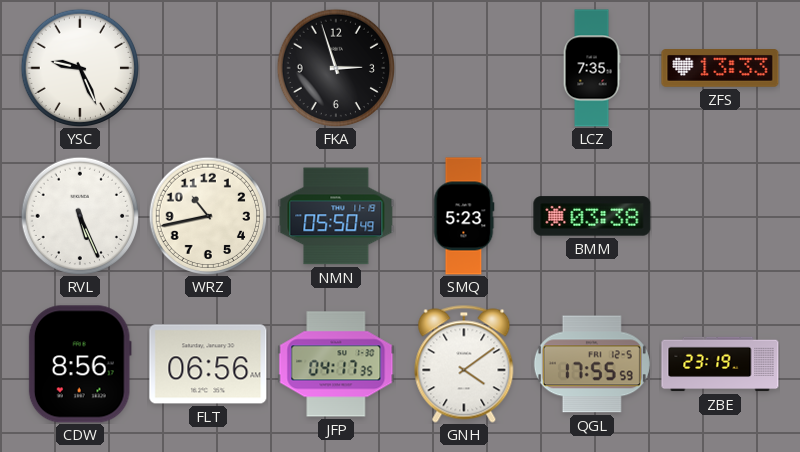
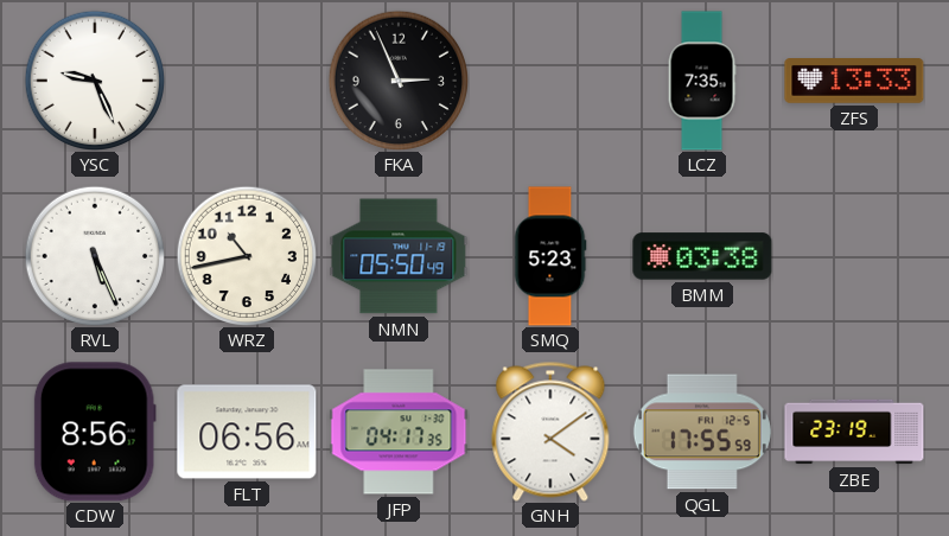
FKA: 2:57 -> 2:56
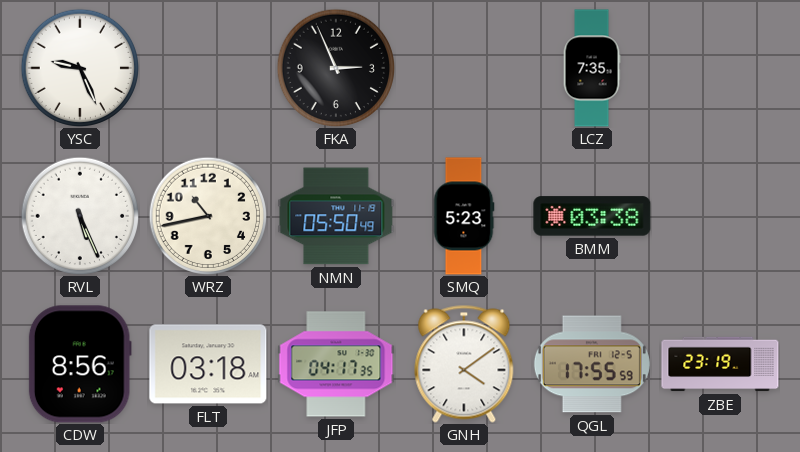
ZFS: 13:33 -> none
FLT: 06:56 -> 03:18
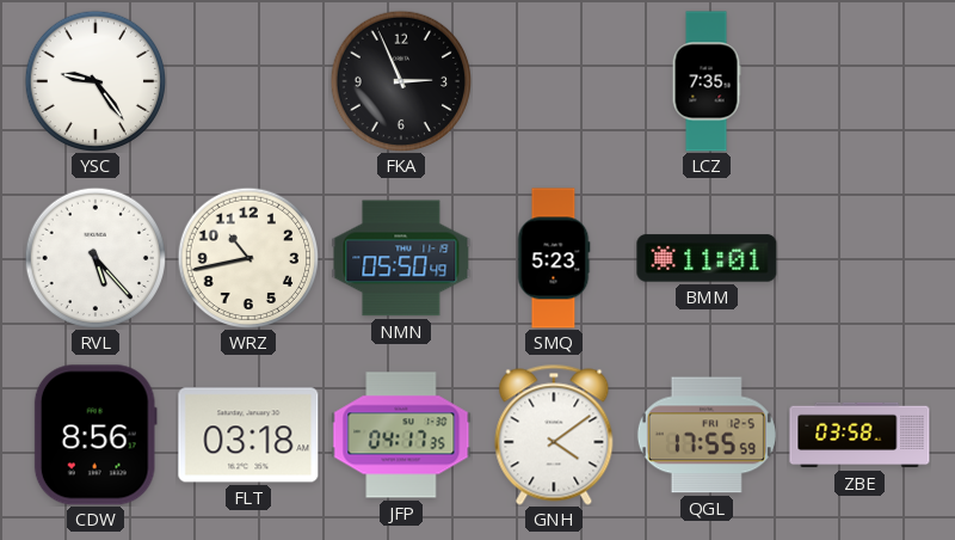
YSC: 9:26 -> 9:24
RVL: 5:26 -> 5:23
BMM: 03:38 -> 11:01
ZBE: 23:19 -> 03:58
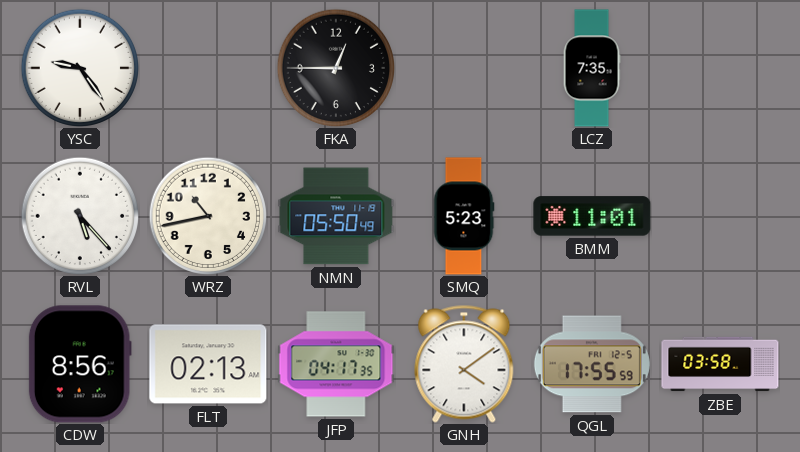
FKA: 2:56 -> 12:45
FLT: 03:18 -> 02:13
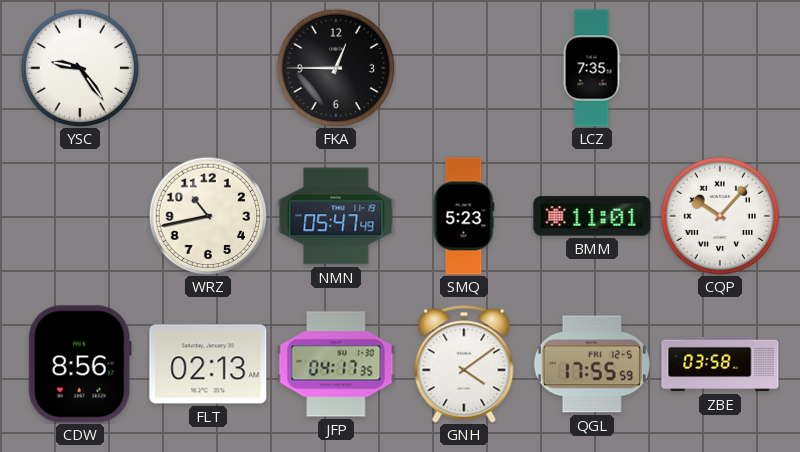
RVL: 5:23 -> none
NMN: 05:50 -> 05:47
CQP: none -> 10:07
